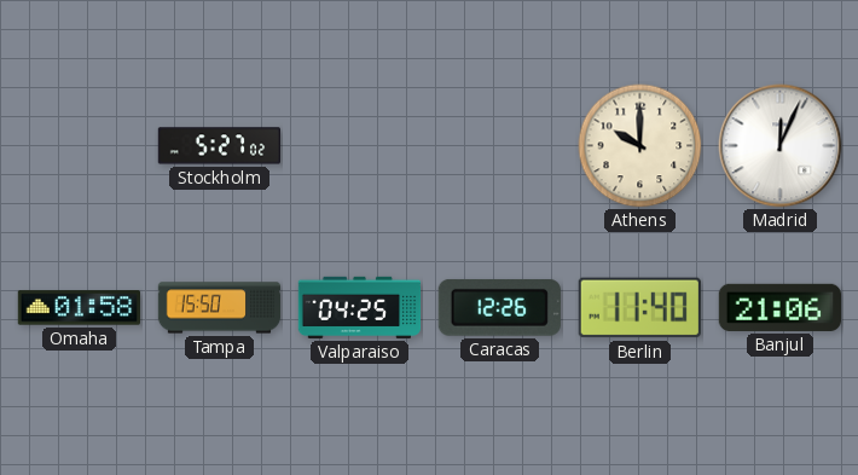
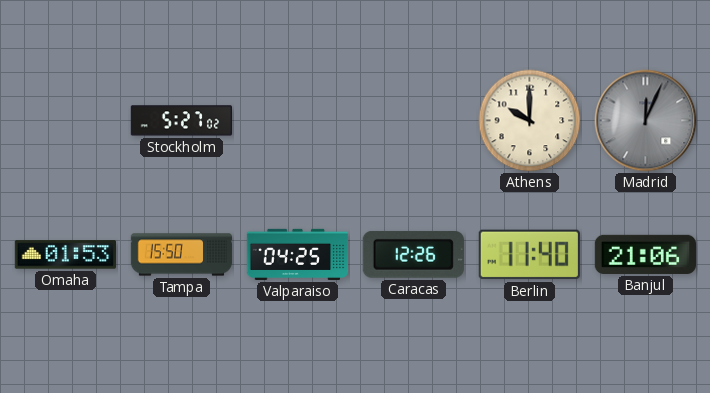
Madrid dial: white -> grey
Omaha: 01:58 -> 01:53
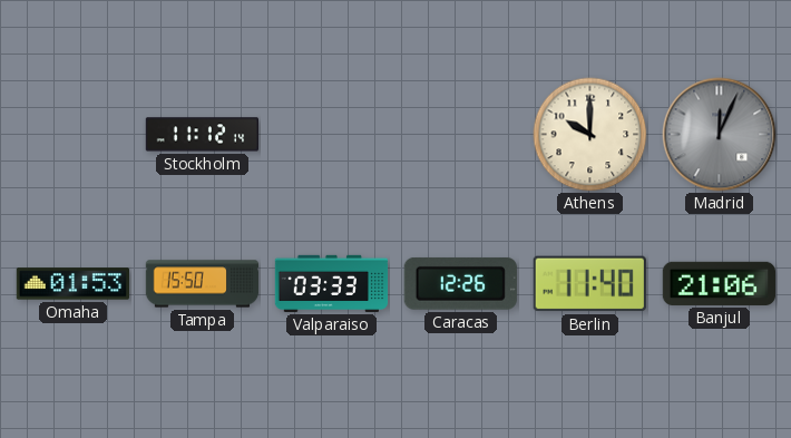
Stockholm: 5:27 -> 11:12
Valparaiso: 04:25 -> 03:33
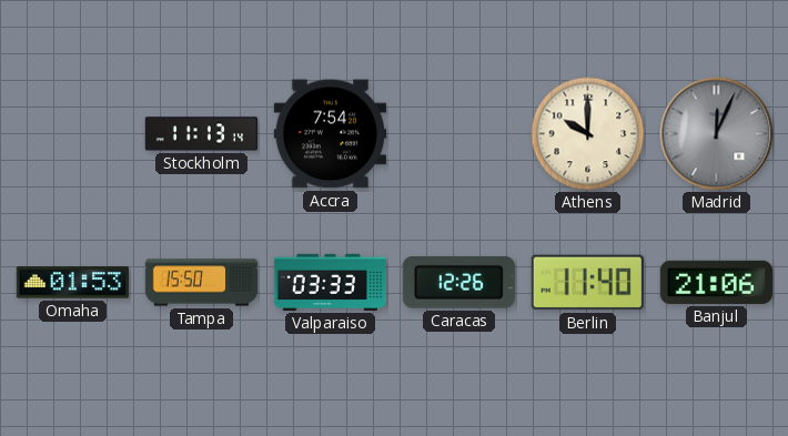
Stockholm: 11:12 -> 11:13
Accra: none -> 7:54
